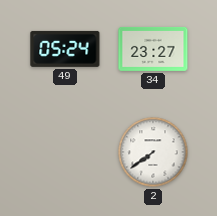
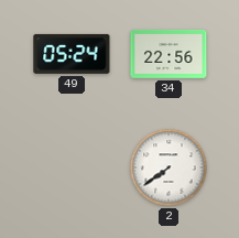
34: 23:27 -> 22:56
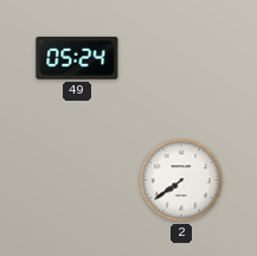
34: 22:56 -> none
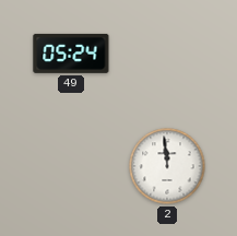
2: 7:39 -> 11:59
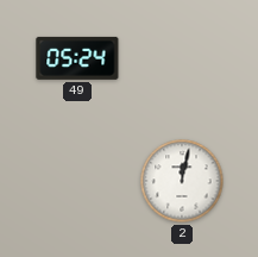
2: 11:59 -> 12:02
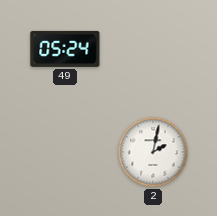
2: 12:02 -> 2:02
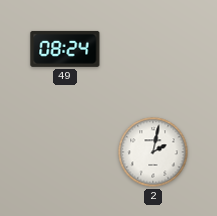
49: 05:24 -> 08:24
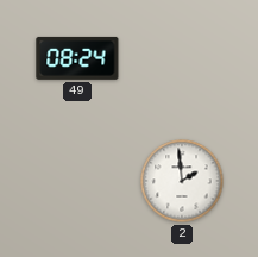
2: 2:02 -> 1:59
